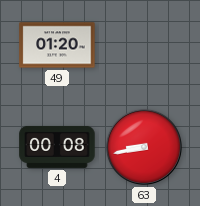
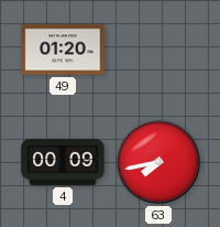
4: 00:08 -> 00:09
63: 8:43 -> 7:43
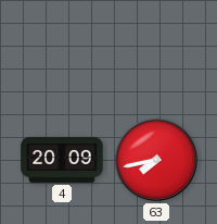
49: 01:20 -> none
4: 00:09 -> 20:09
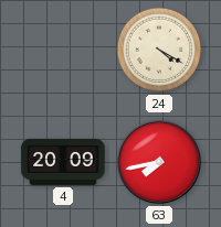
24: none -> 4:20
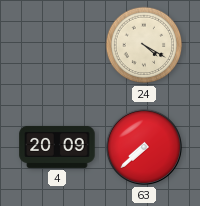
63: 7:43 -> 7:38
